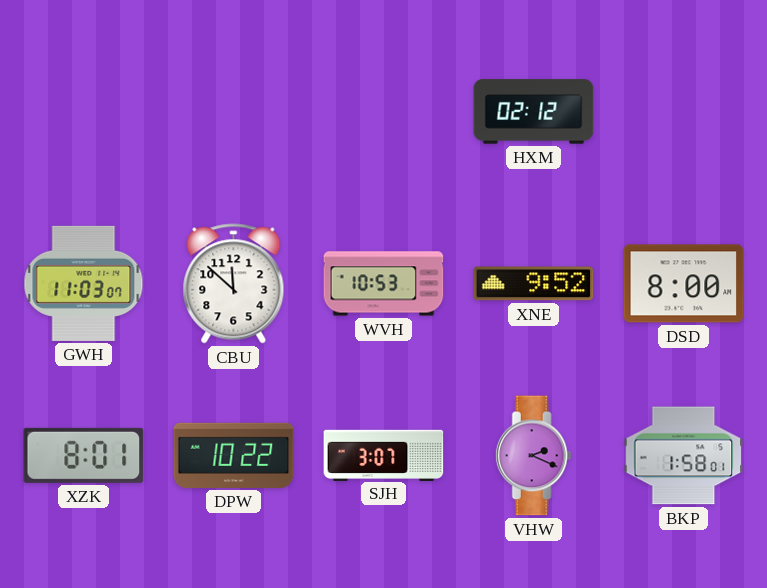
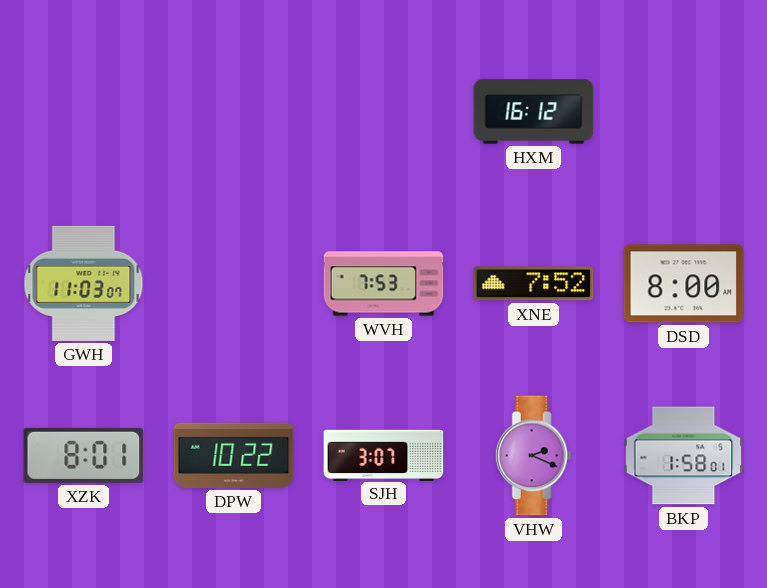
HXM: 02:12 -> 16:12
CBU: 11:52 -> none
WVH: 10:53 -> 7:53
XNE: 9:52 -> 7:52
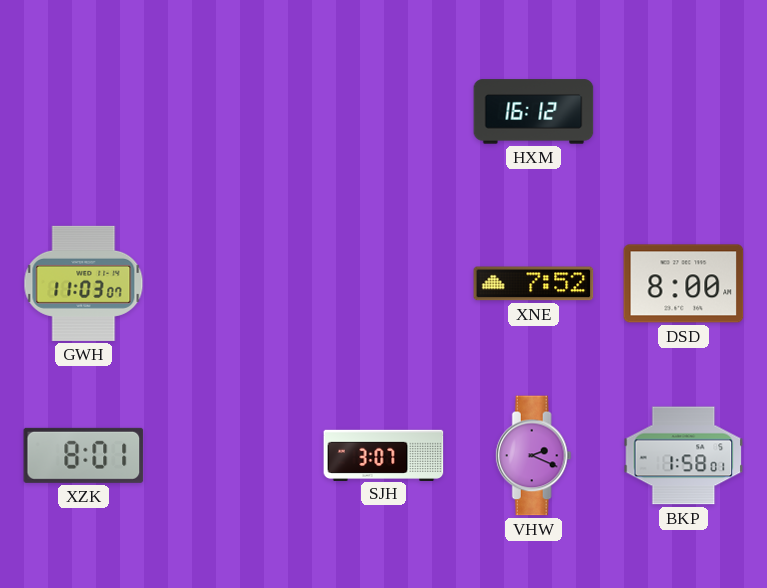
WVH: 7:53 -> none
DPW: 10:22 -> none
